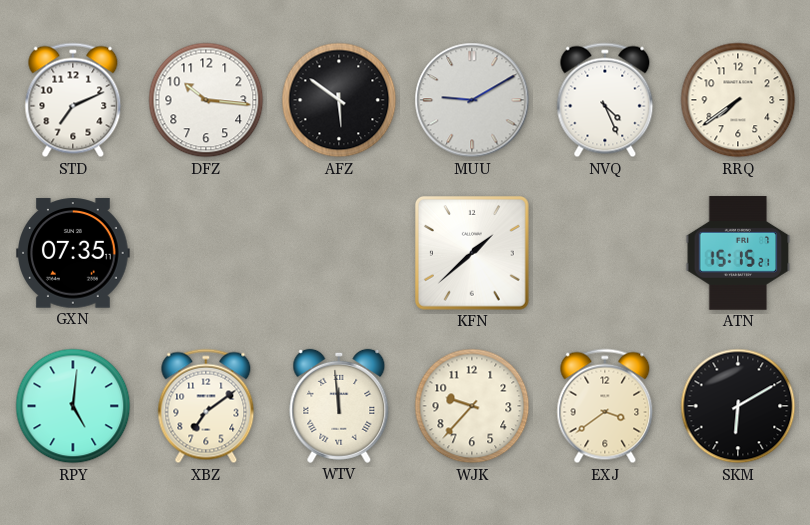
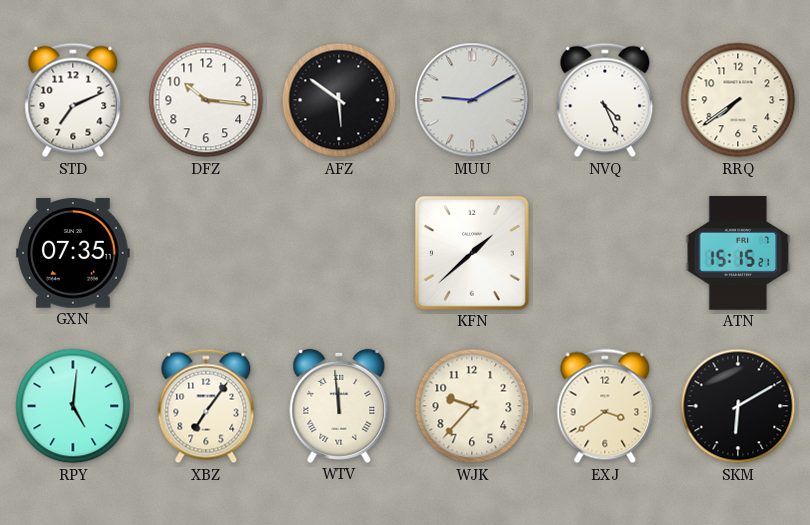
XBZ: 7:09 -> 7:06
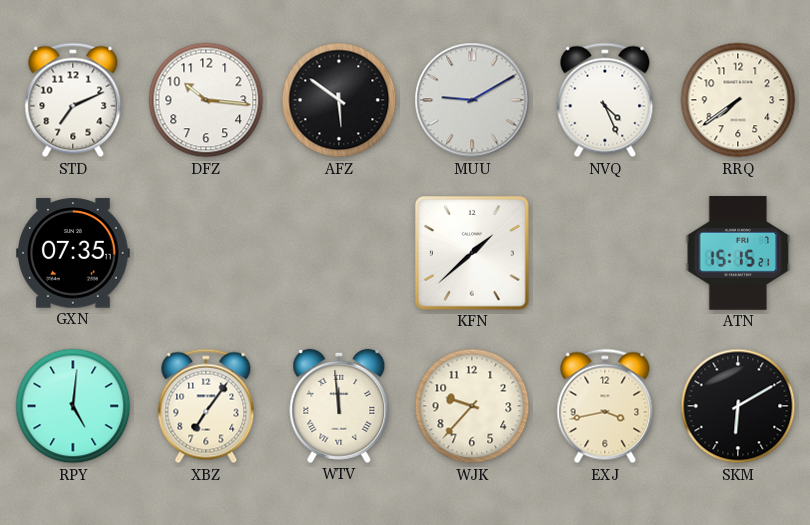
EXJ: 3:39 -> 3:43
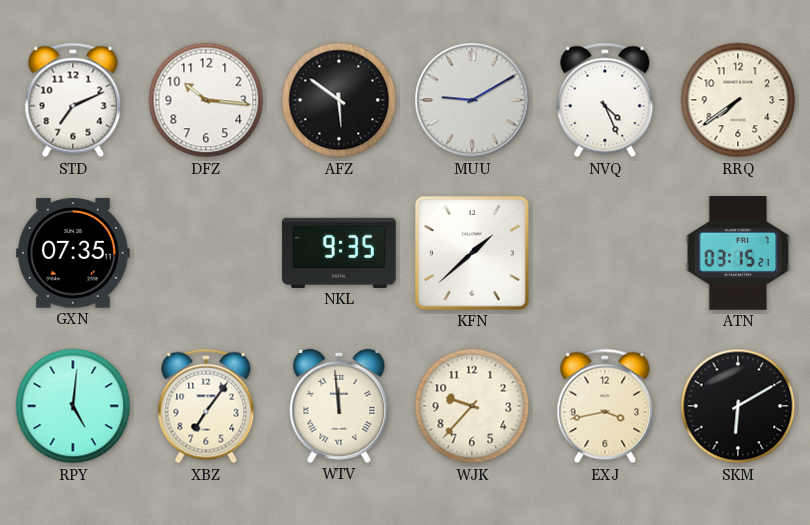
NKL: none -> 9:35
ATN: 15:15 -> 03:15
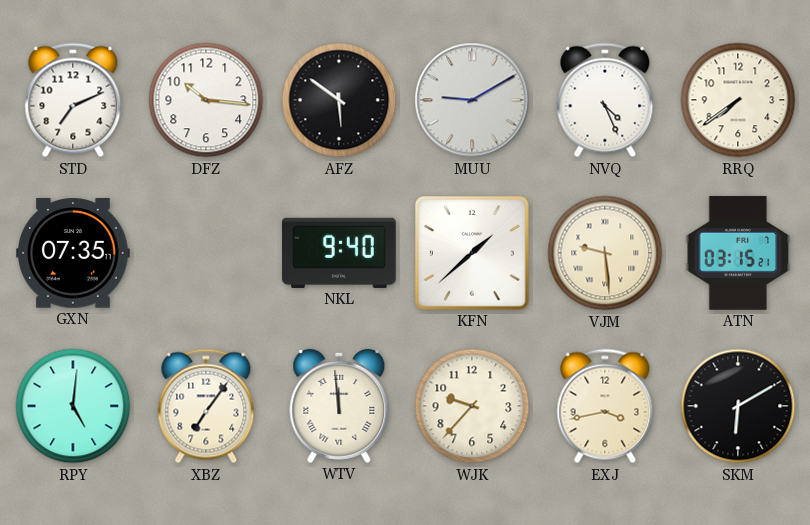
NKL: 9:35 -> 9:40
VJM: none -> 9:29
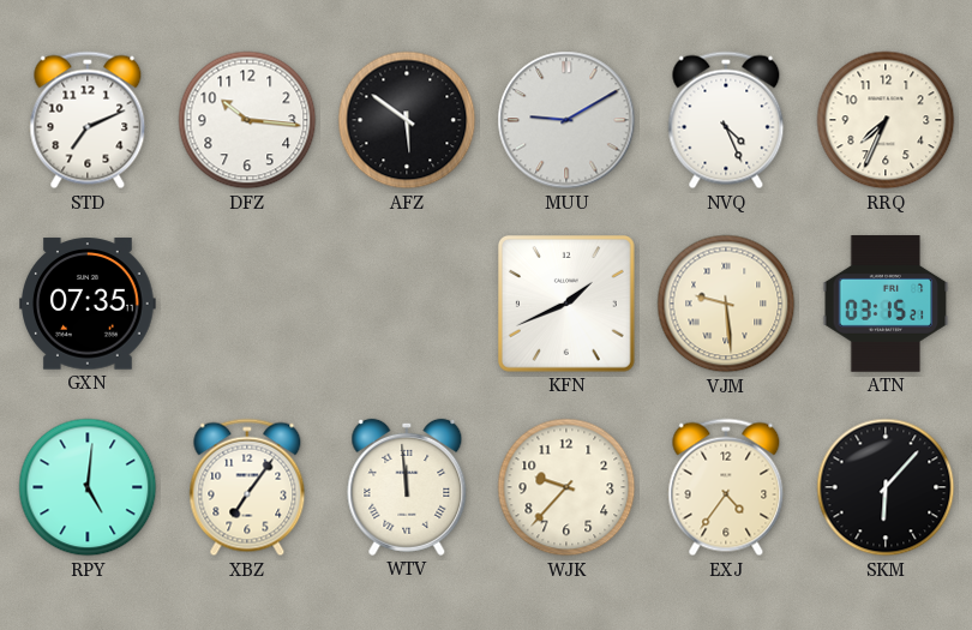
RRQ: 7:39 -> 7:34
NKL: 9:40 -> none
KFN: 1:38 -> 1:41
EXJ: 3:43 -> 4:36
SKM: 6:10 -> 6:07
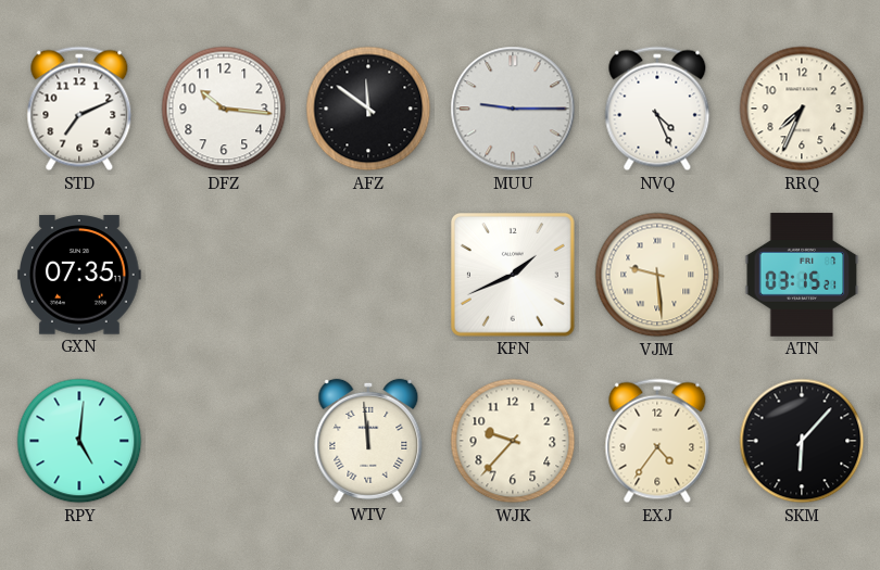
AFZ: 5:51 -> 11:51
MUU: 9:10 -> 9:15
XBZ: 7:06 -> none
